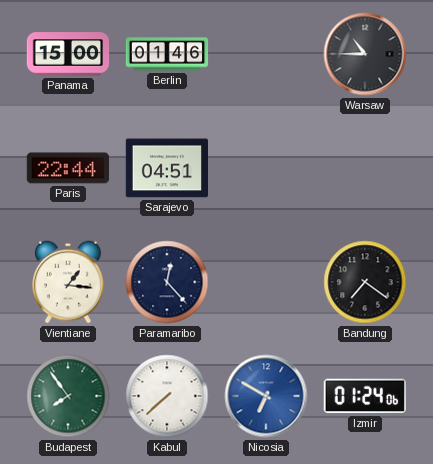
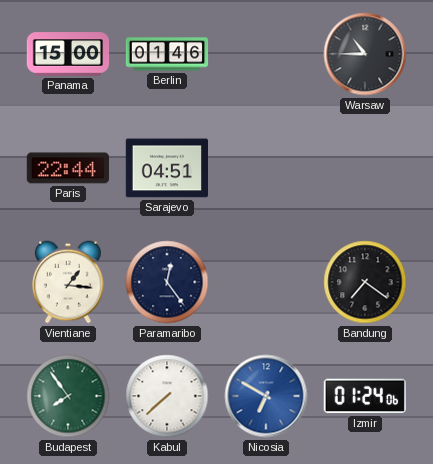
Paramaribo: 12:23 -> 12:24
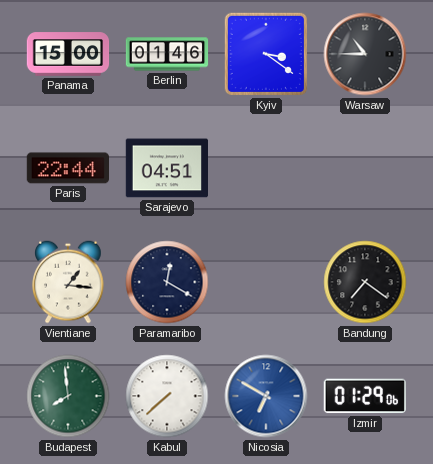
Kyiv: none -> 3:21
Paramaribo: 12:24 -> 12:20
Budapest: 7:54 -> 7:59
Izmir: 01:24 -> 01:29
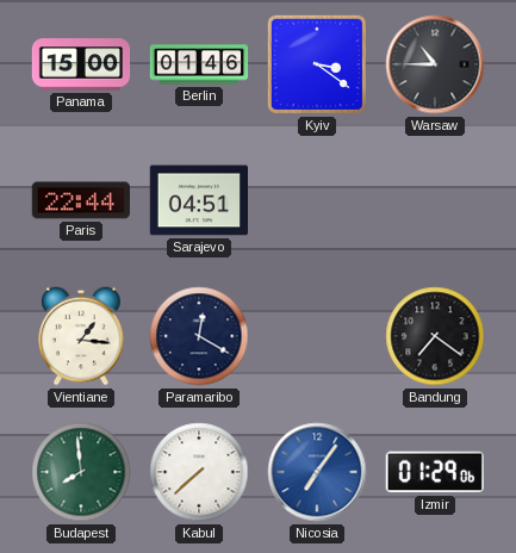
Nicosia: 6:50 -> 7:06
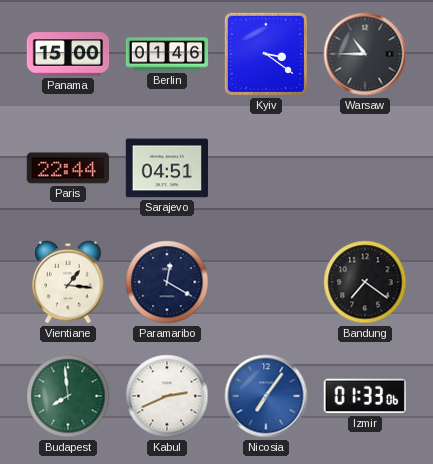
Kabul: 7:38 -> 2:41
Izmir: 01:29 -> 01:33
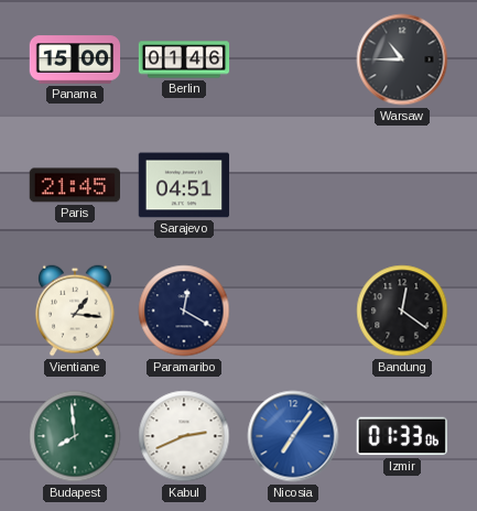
Kyiv: 3:21 -> none
Paris: 22:44 -> 21:45
Bandung: 7:21 -> 12:21
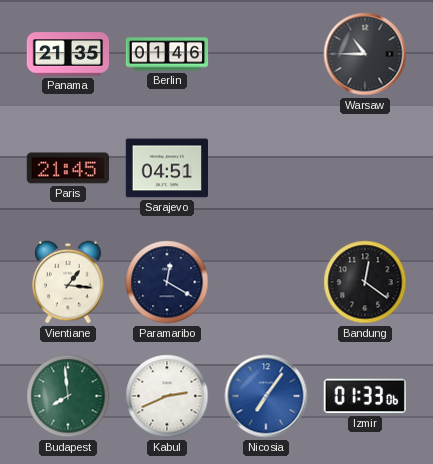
Panama: 15:00 -> 21:35
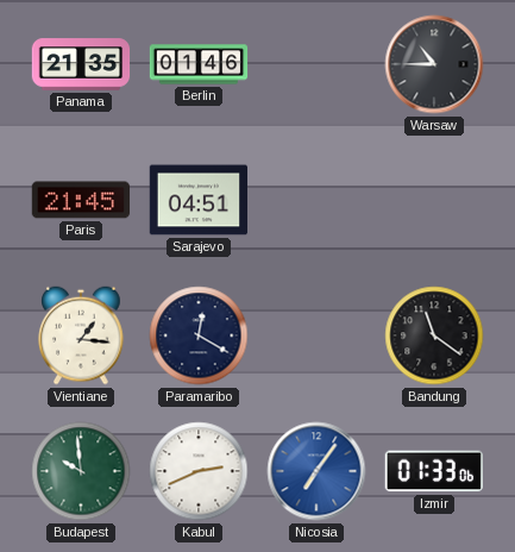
Bandung: 12:21 -> 11:21
Budapest: 7:59 -> 9:59
